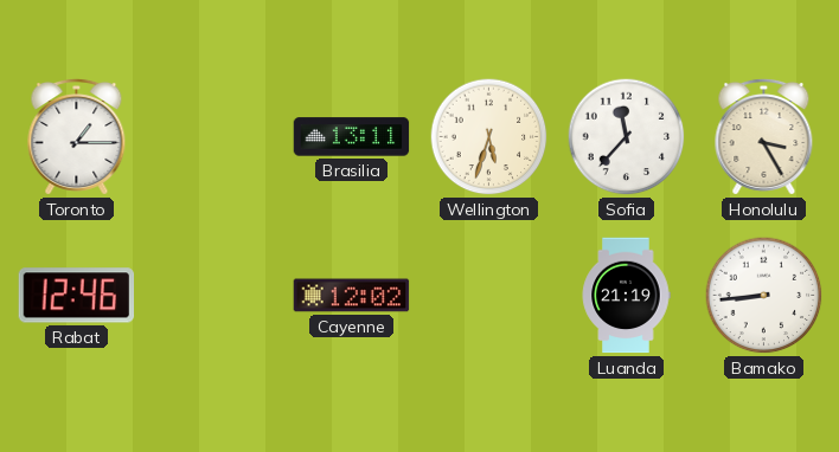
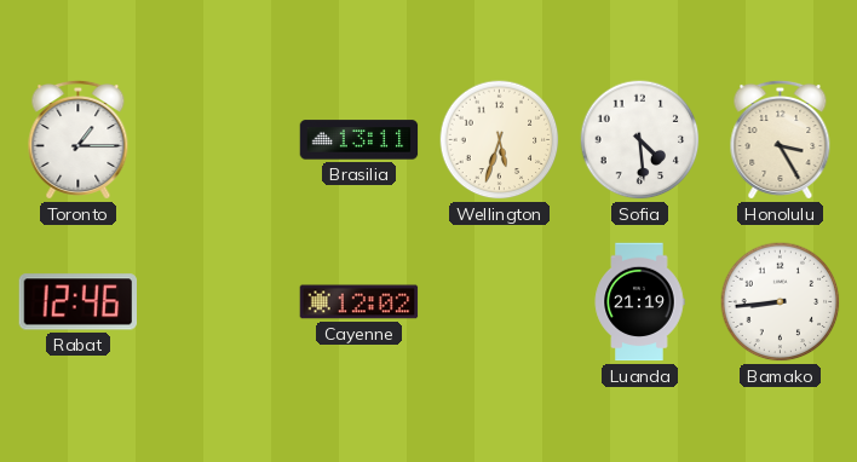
Sofia: 11:37 -> 4:29
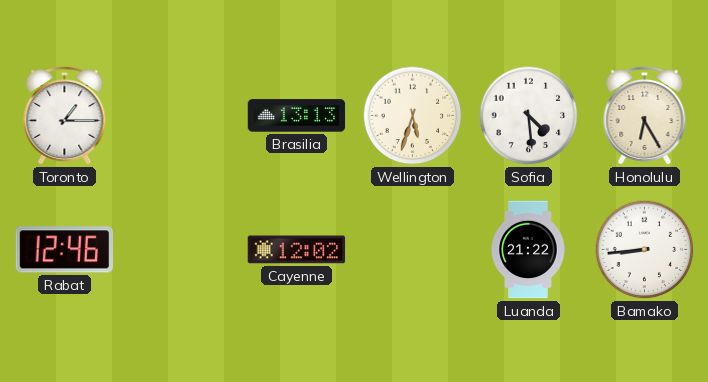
Brasilia: 13:11 -> 13:13
Honolulu: 3:25 -> 6:25
Luanda: 21:19 -> 21:22
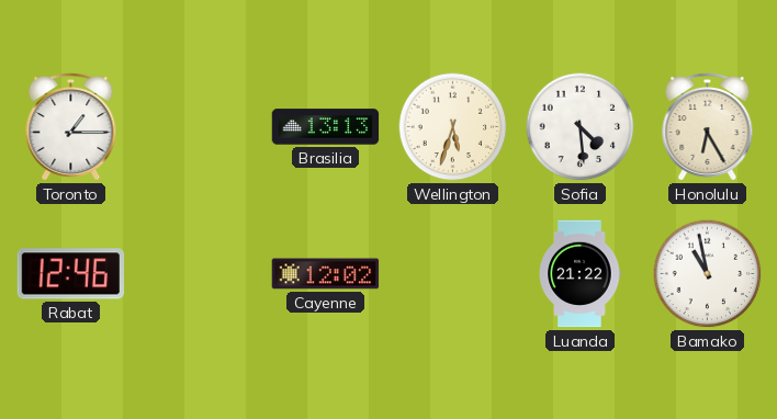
Bamako: 8:44 -> 10:58
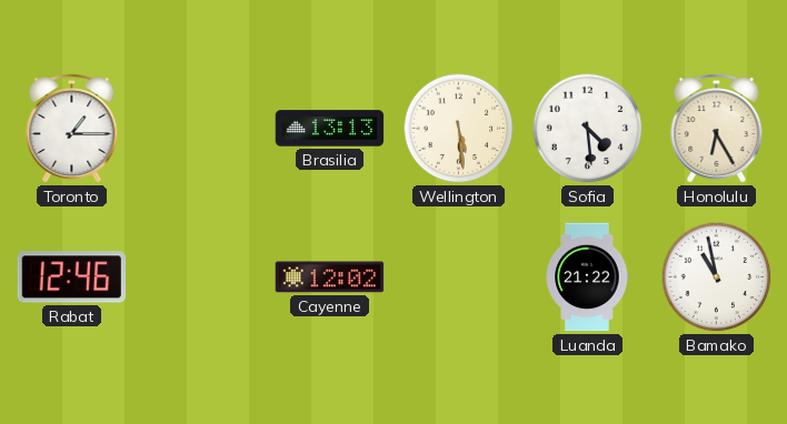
Wellington: 5:33 -> 5:29
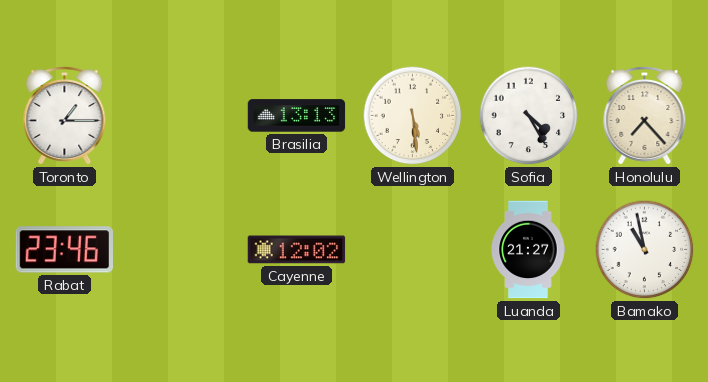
Sofia: 4:29 -> 4:25
Honolulu: 6:25 -> 7:23
Rabat: 12:46 -> 23:46
Luanda: 21:22 -> 21:27
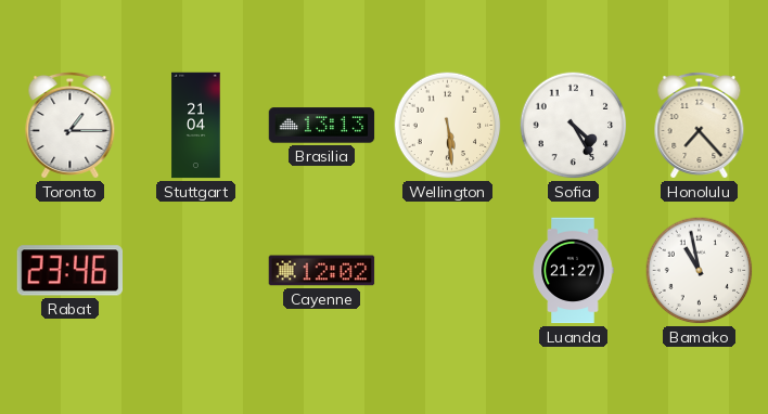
Stuttgart: none -> 21:04
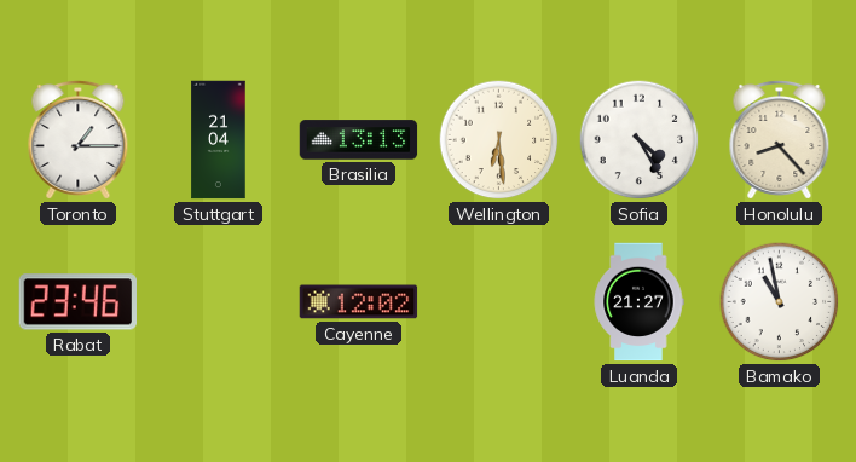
Wellington: 5:29 -> 6:29
Honolulu: 7:23 -> 8:23
